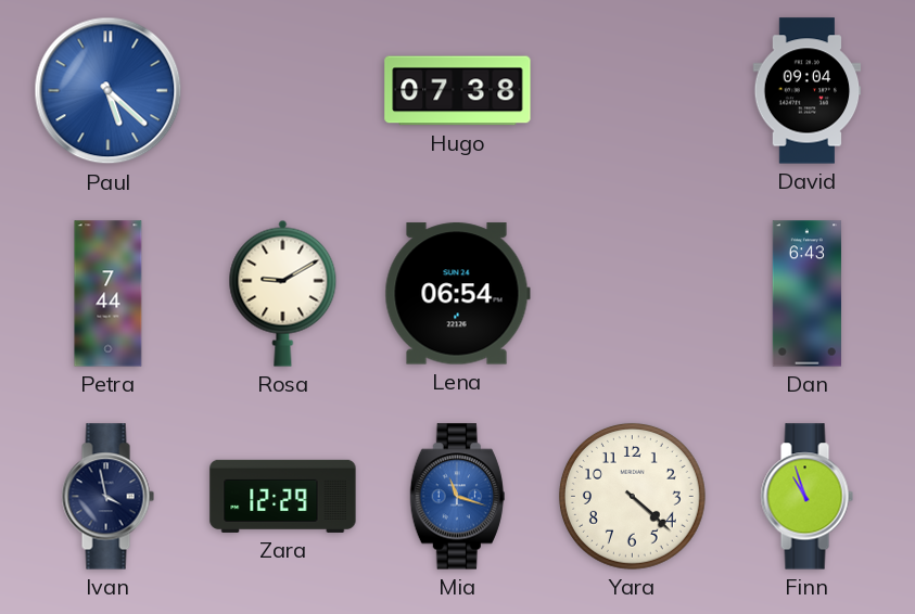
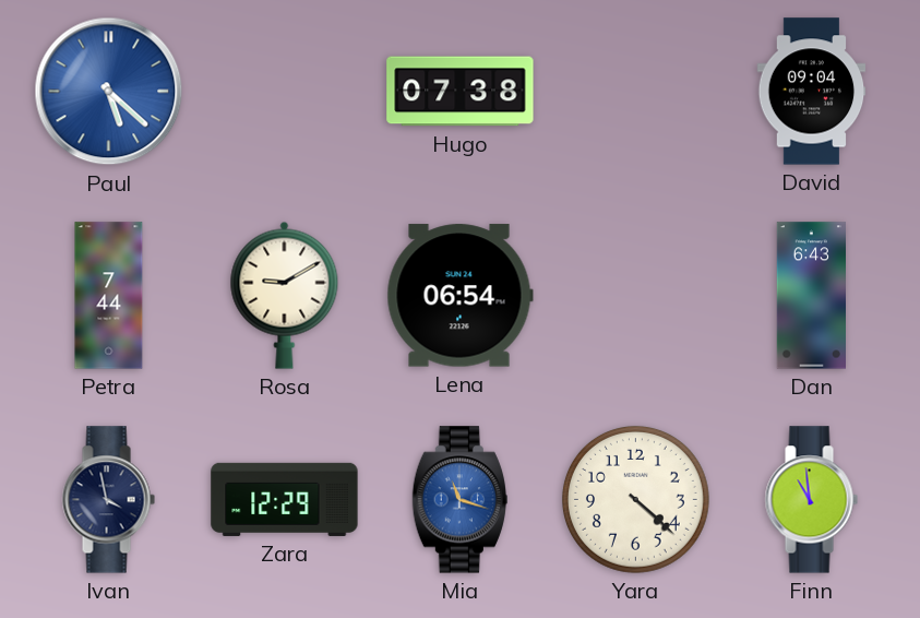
Finn: 10:57 -> 10:59
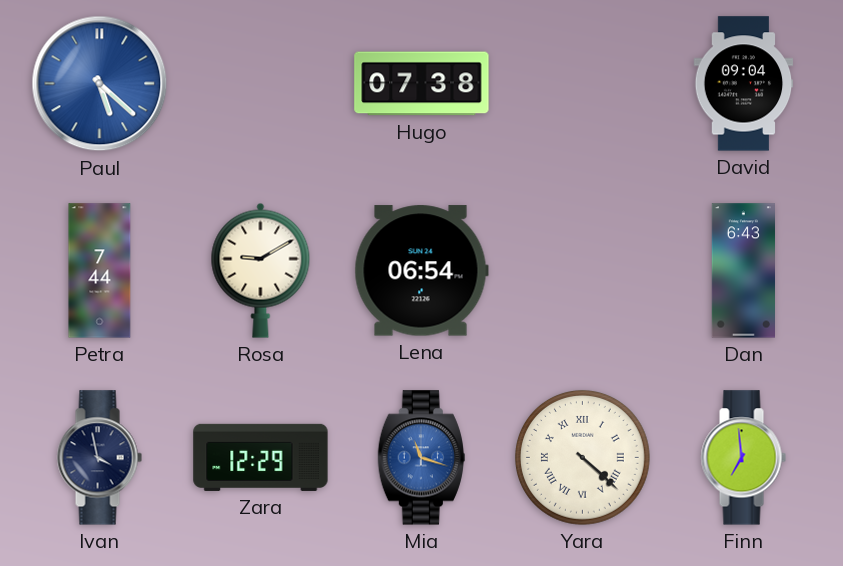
Yara numerals: Arabic -> Roman
Finn: 10:59 -> 6:59
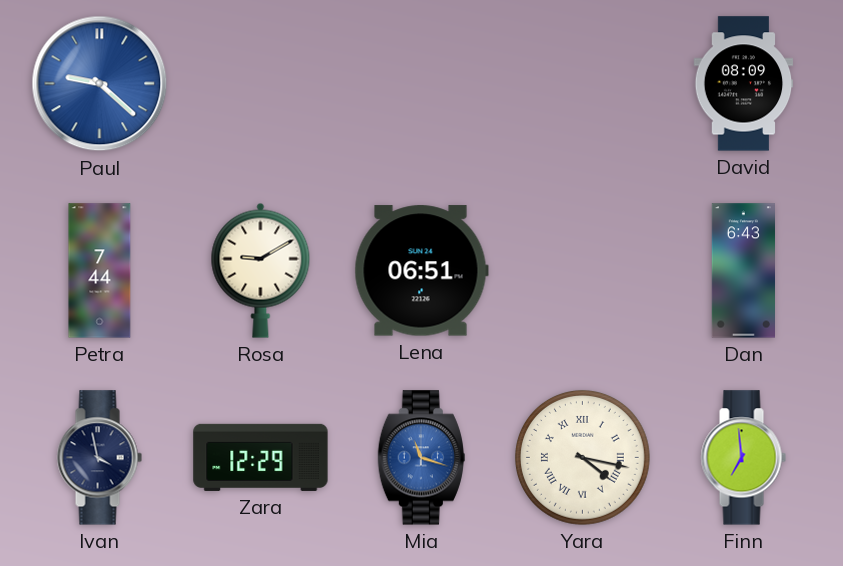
Paul: 5:22 -> 9:22
Hugo: 07:38 -> none
David: 09:04 -> 08:09
Lena: 06:54 -> 06:51
Yara: 4:22 -> 4:17
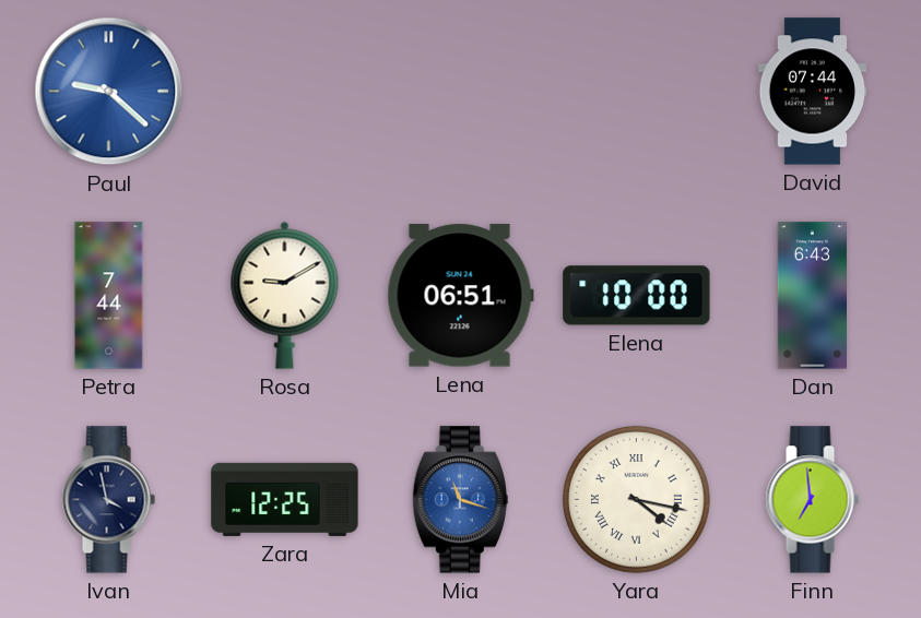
David: 08:09 -> 07:44
Elena: none -> 10:00
Zara: 12:29 -> 12:25
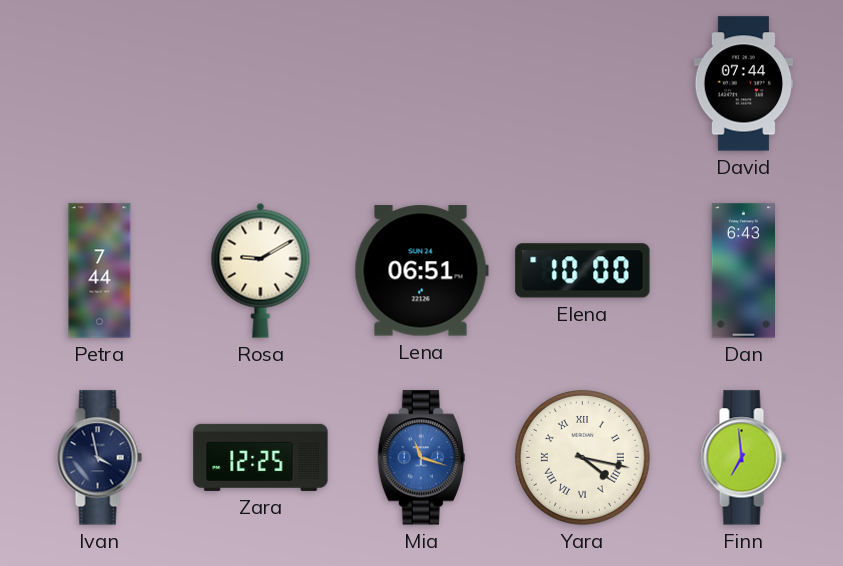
Paul: 9:22 -> none
